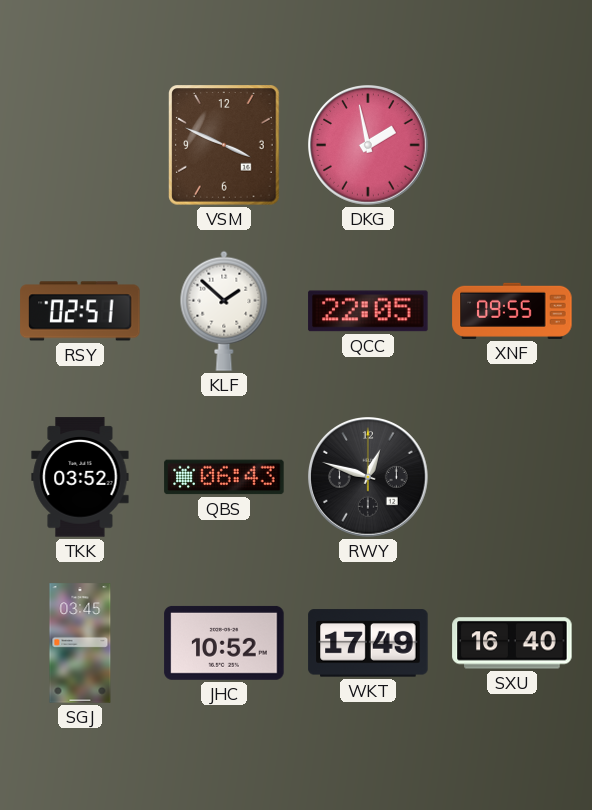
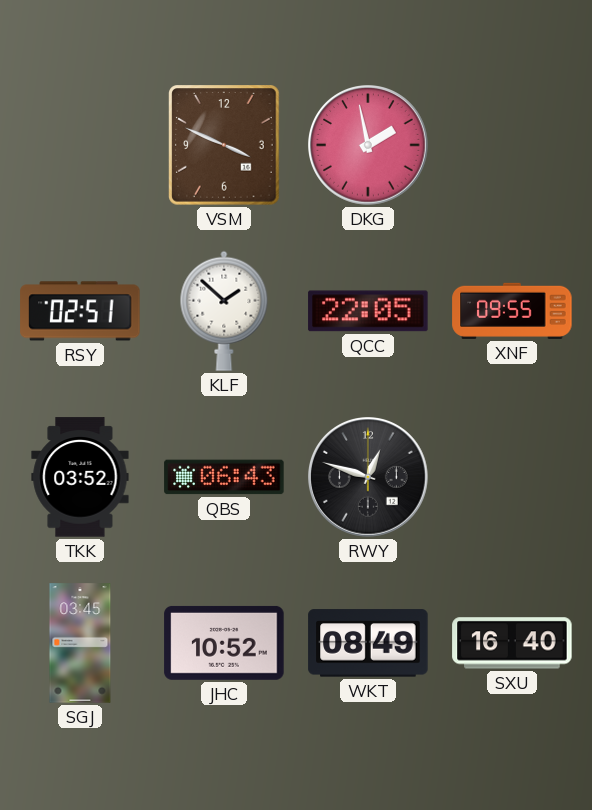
WKT: 17:49 -> 08:49
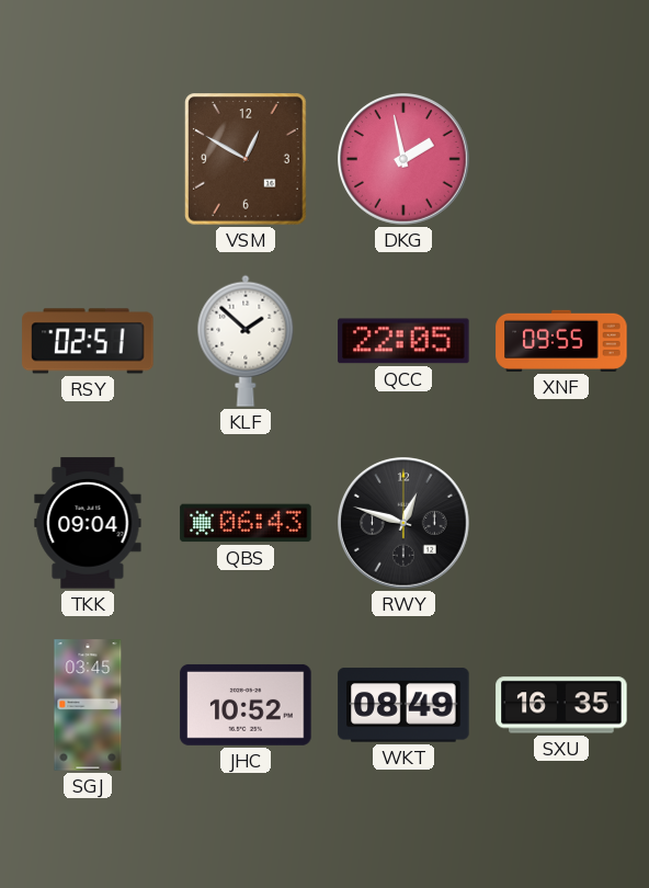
VSM: 3:49 -> 12:50
TKK: 03:52 -> 09:04
SXU: 16:40 -> 16:35
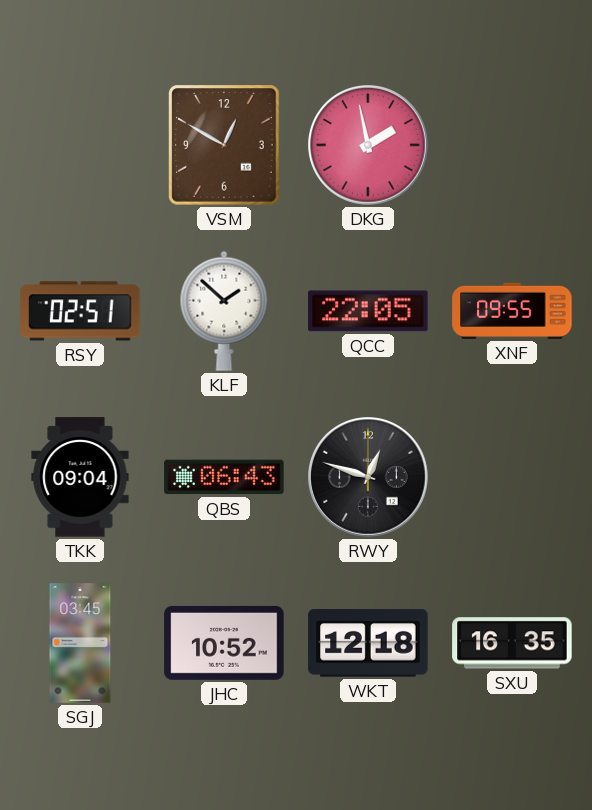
WKT: 08:49 -> 12:18
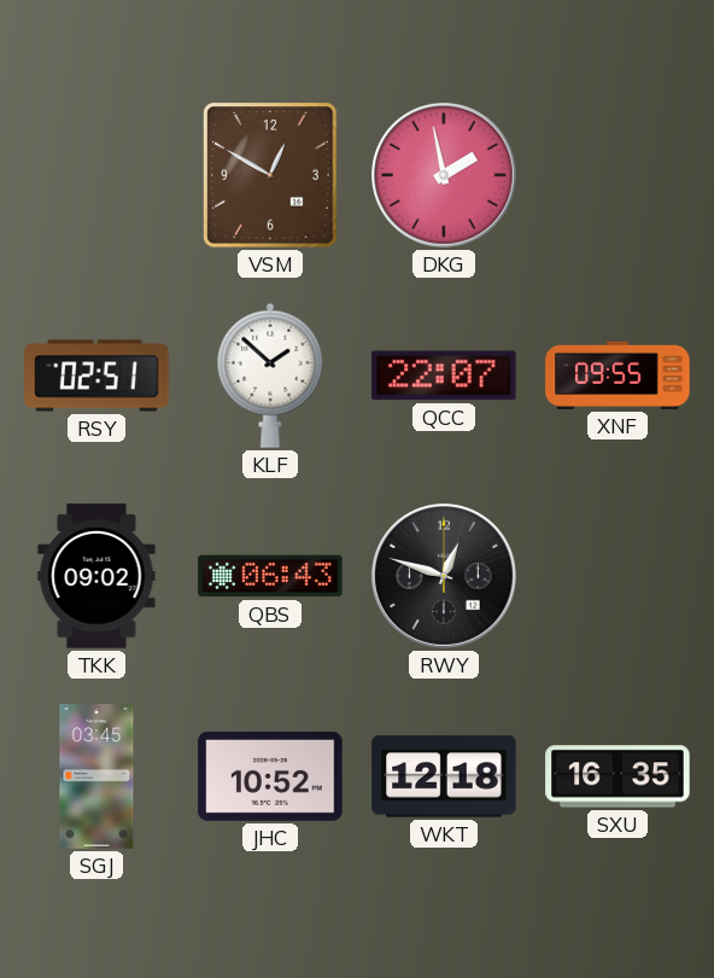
QCC: 22:05 -> 22:07
TKK: 09:04 -> 09:02
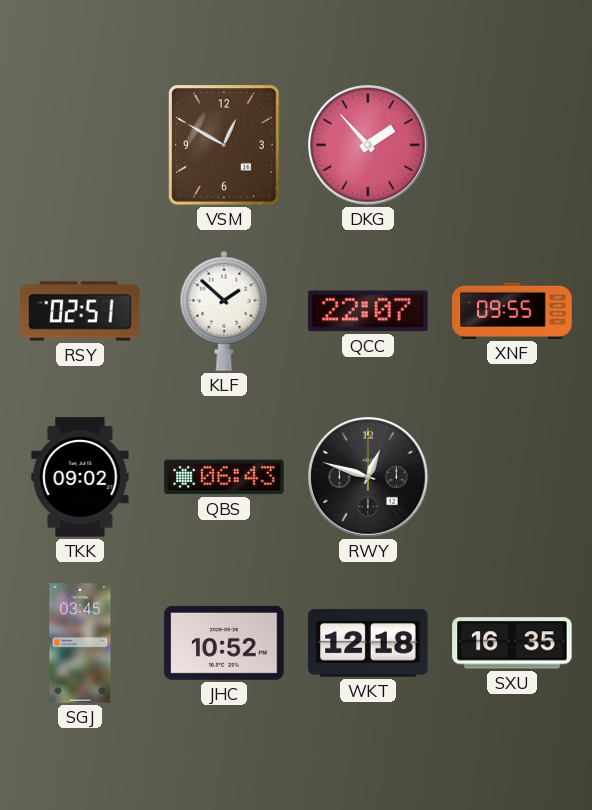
DKG: 1:58 -> 1:53
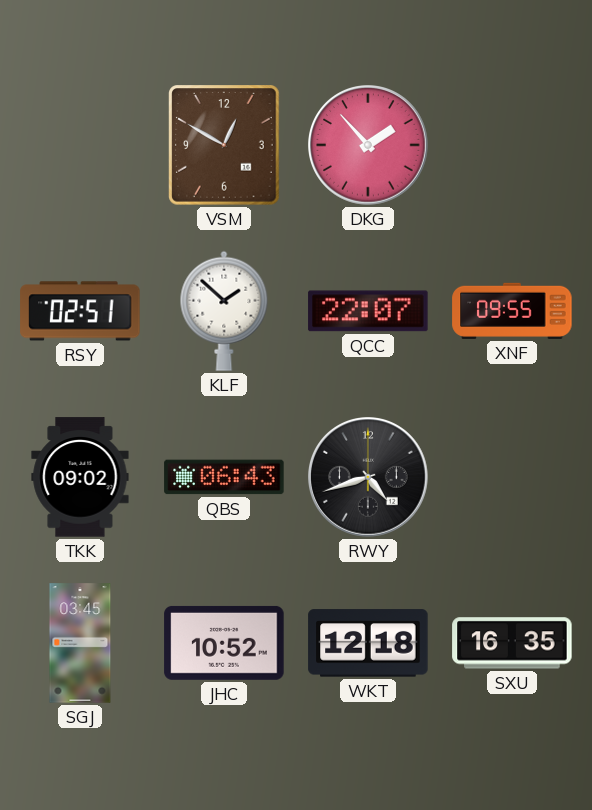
RWY: 12:48 -> 4:42
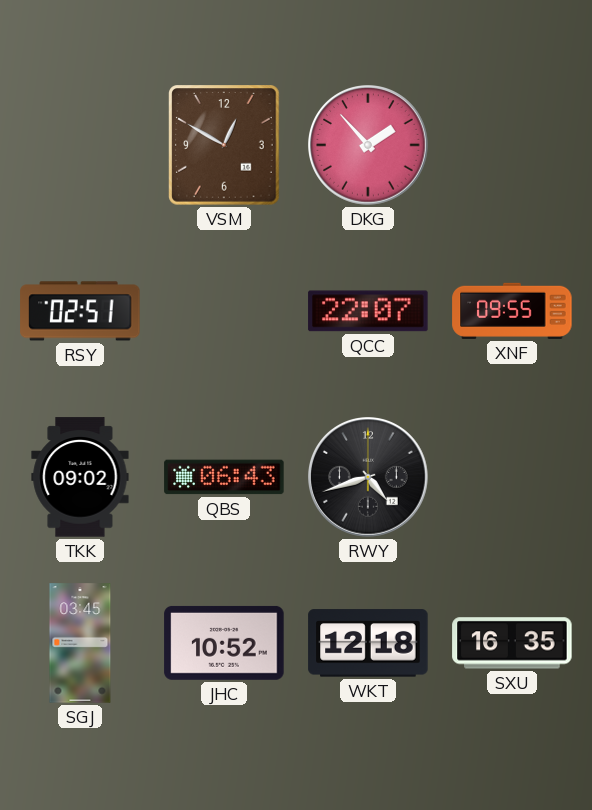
KLF: 1:52 -> none
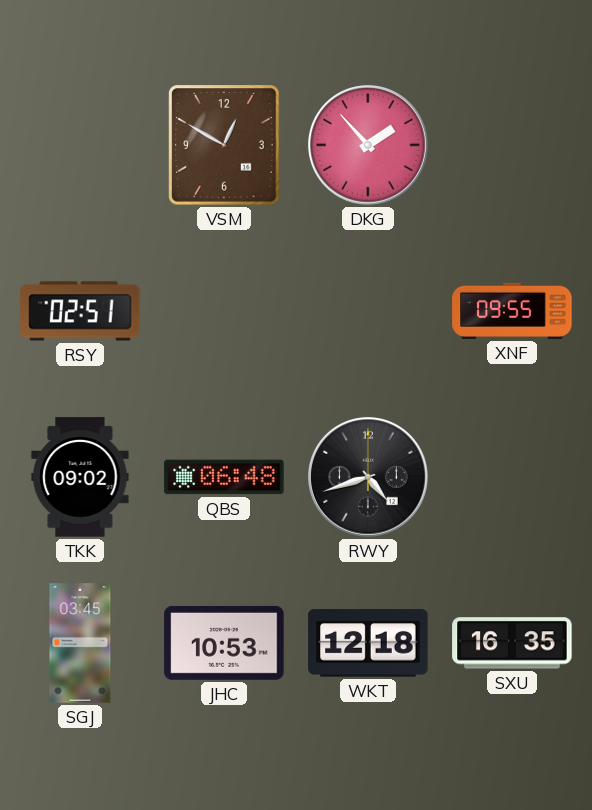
QCC: 22:07 -> none
QBS: 06:43 -> 06:48
JHC: 10:52 -> 10:53
